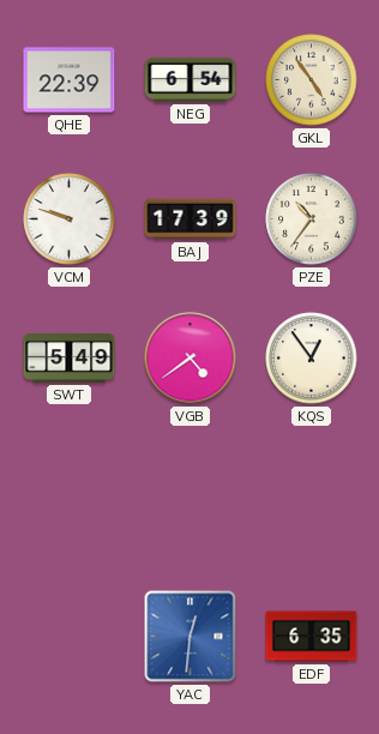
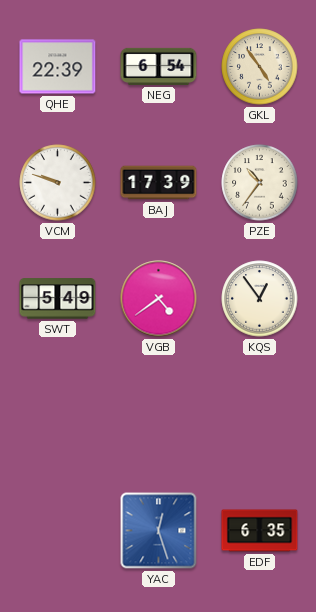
YAC: 12:31 -> 12:27
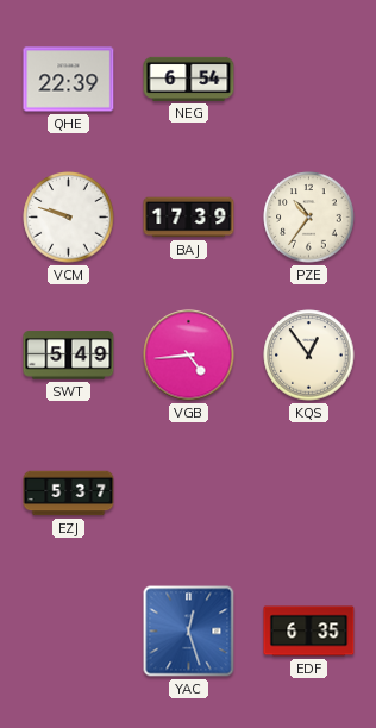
GKL: 4:54 -> none
VGB: 4:39 -> 4:44
EZJ: none -> 5:37
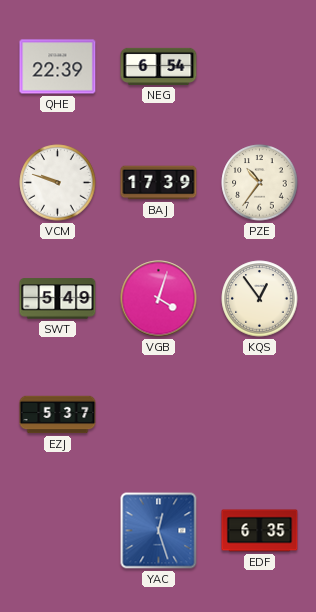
VGB: 4:44 -> 4:03
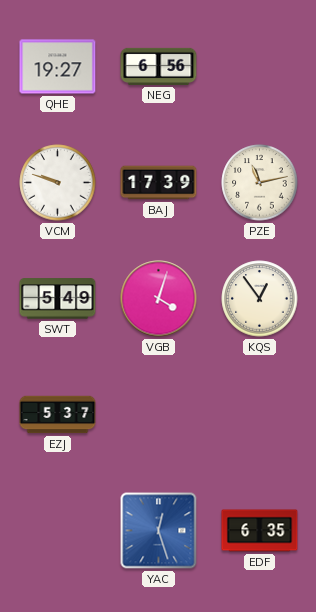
QHE: 22:39 -> 19:27
NEG: 6:54 -> 6:56
PZE: 10:36 -> 11:13
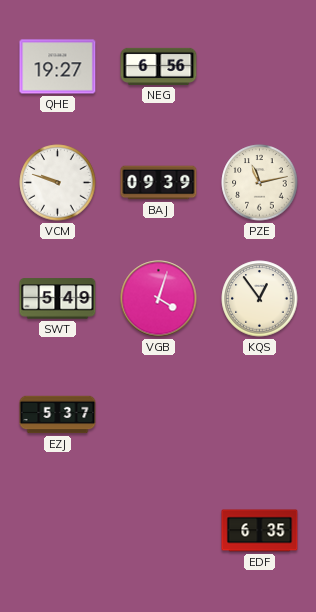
BAJ: 17:39 -> 09:39
YAC: 12:27 -> none
